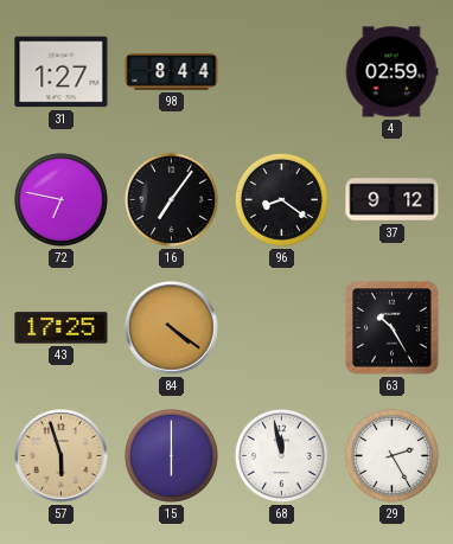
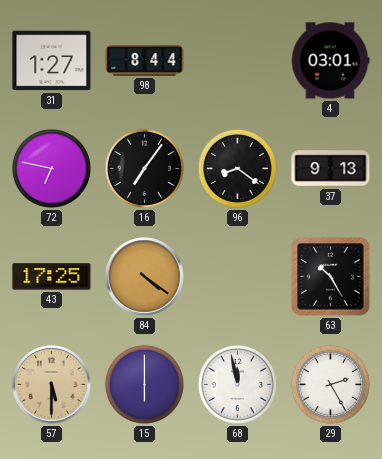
4: 02:59 -> 03:01
37: 9:12 -> 9:13
57: 5:57 -> 5:30
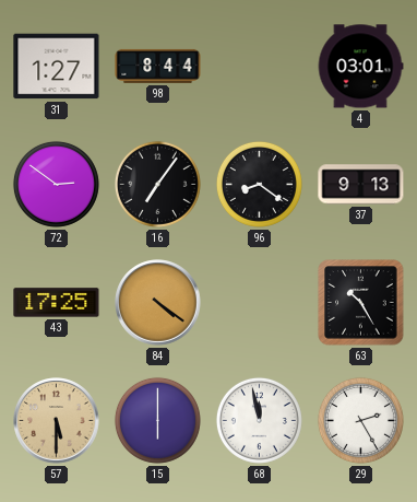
72: 6:47 -> 2:51
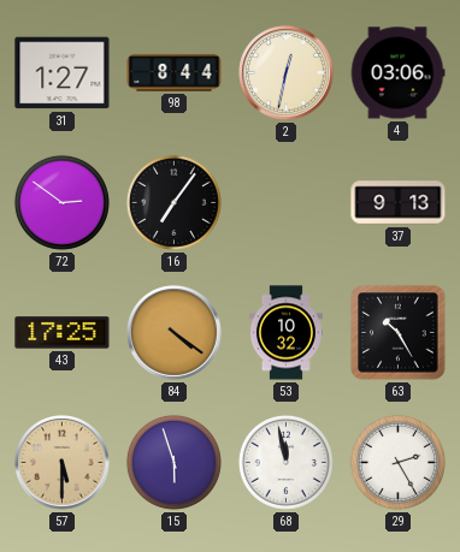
2: none -> 12:32
4: 03:01 -> 03:06
96: 8:21 -> none
53: none -> 10:32
15: 6:00 -> 5:57
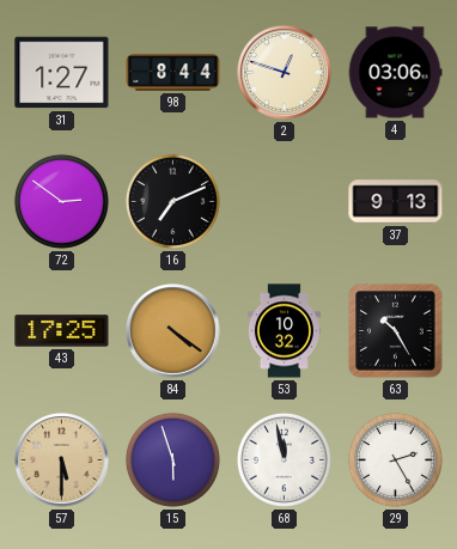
2: 12:32 -> 12:48
16: 7:06 -> 7:11
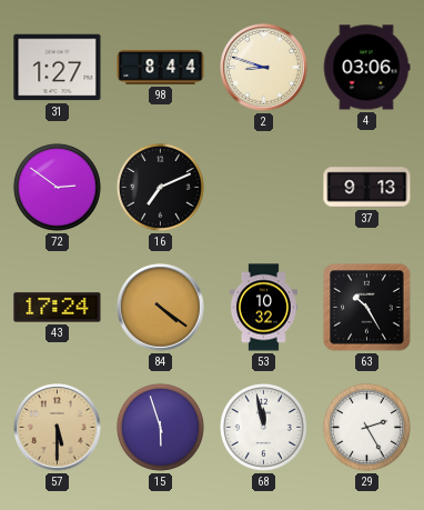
2: 12:48 -> 8:48
43: 17:25 -> 17:24
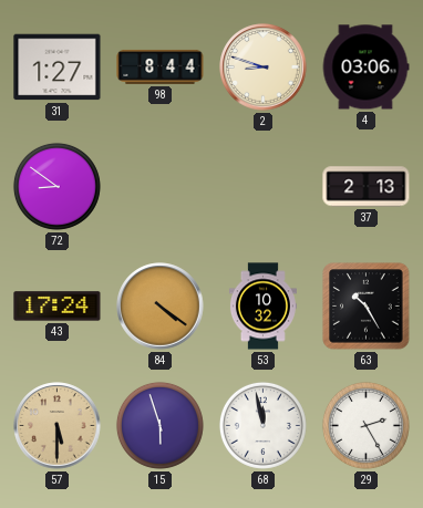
72: 2:51 -> 8:51
16: 7:11 -> none
37: 9:13 -> 2:13
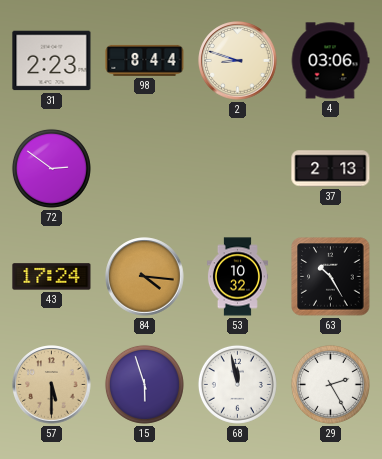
31: 1:27 -> 2:23
72: 8:51 -> 2:51
84: 4:21 -> 4:16
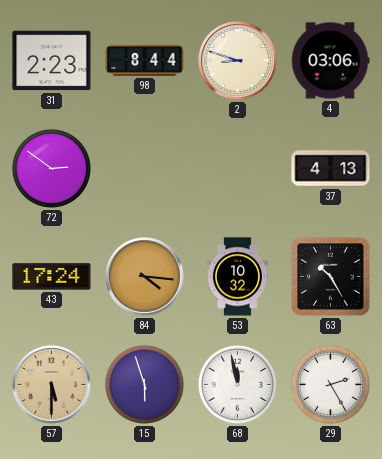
37: 2:13 -> 4:13
